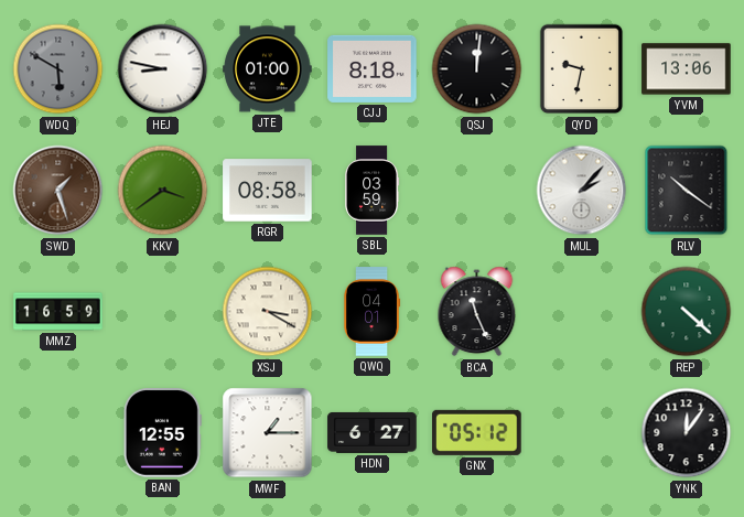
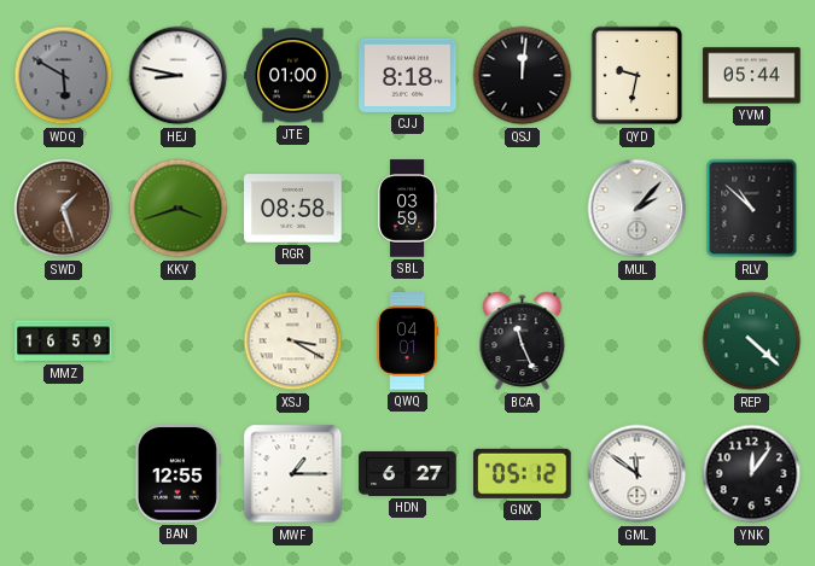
YVM: 13:06 -> 05:44
KKV: 3:39 -> 3:42
RLV: 10:21 -> 10:52
GML: none -> 11:51
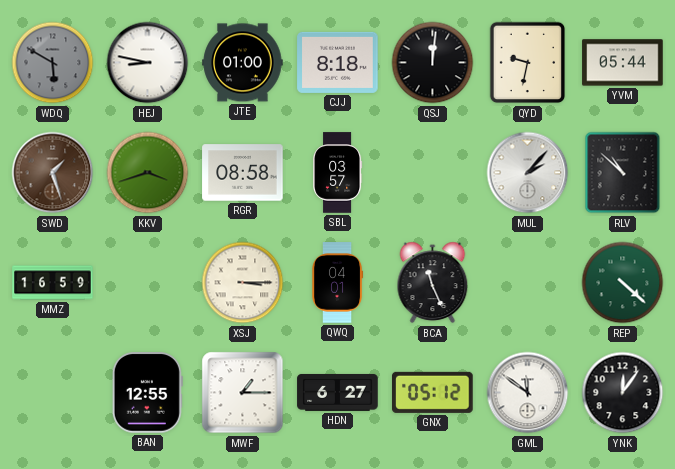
SBL: 03:59 -> 03:57
XSJ: 3:20 -> 3:15
